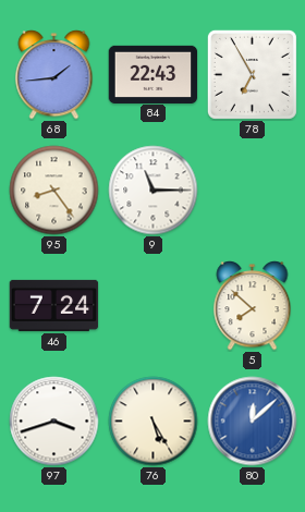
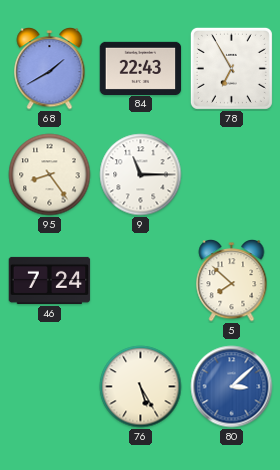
68: 1:44 -> 1:40
97: 3:42 -> none
80: 12:08 -> 3:08
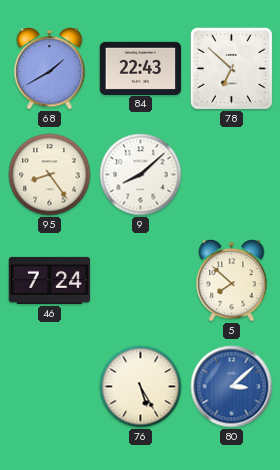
78: 6:55 -> 6:52
9: 11:15 -> 8:08
